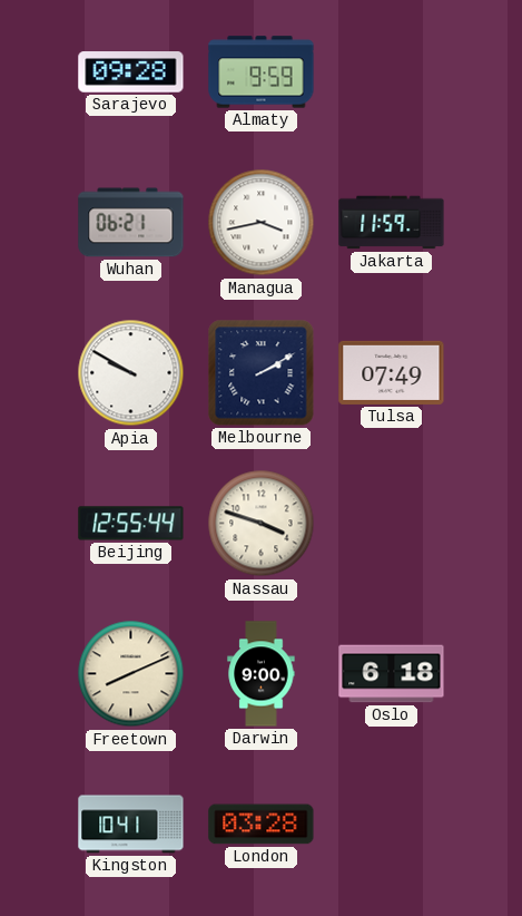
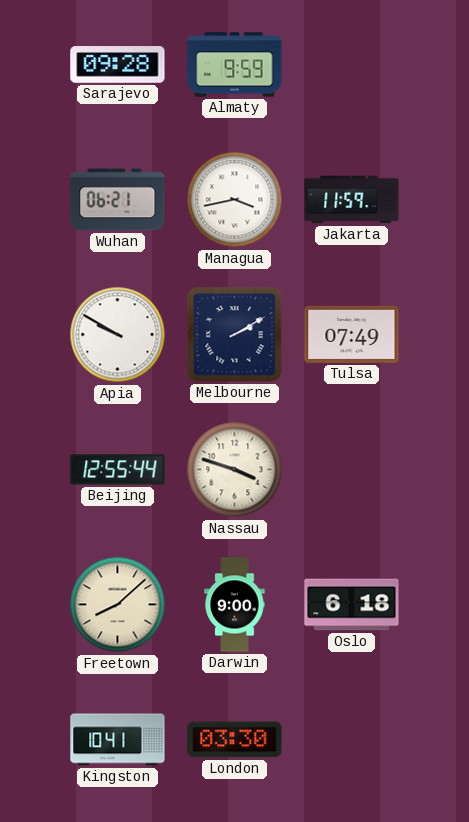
Freetown: 8:11 -> 8:08
London: 03:28 -> 03:30
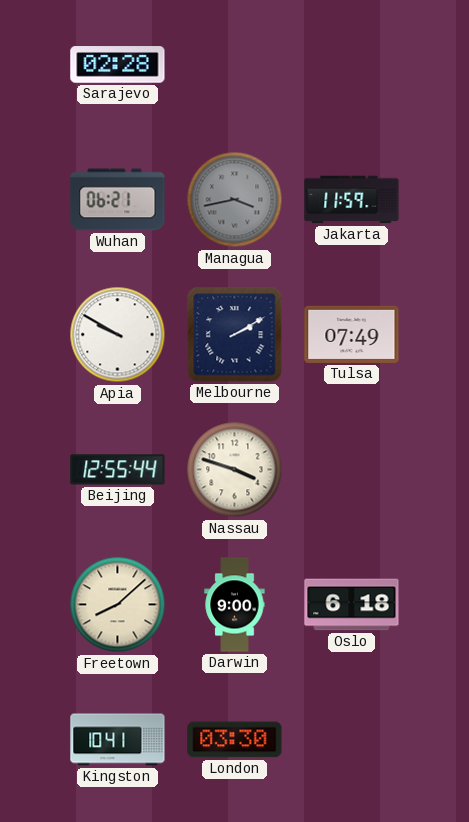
Sarajevo: 09:28 -> 02:28
Almaty: 9:59 -> none
Managua dial: white -> grey
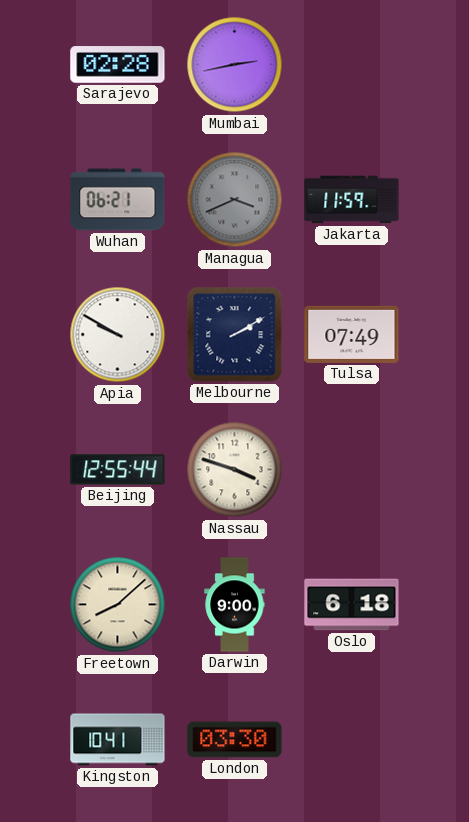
Mumbai: none -> 2:43
Managua: 3:43 -> 3:41
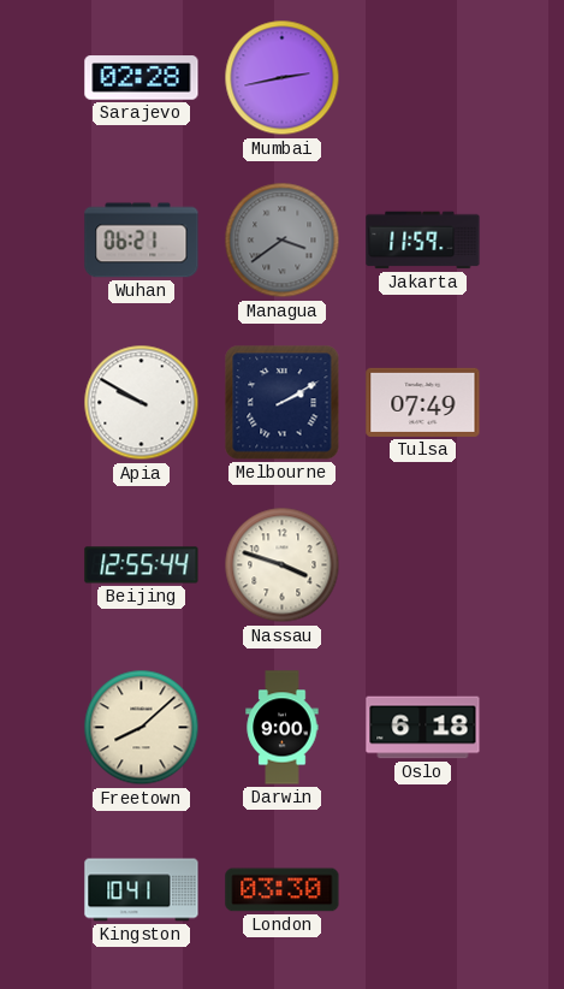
Managua: 3:41 -> 3:39
